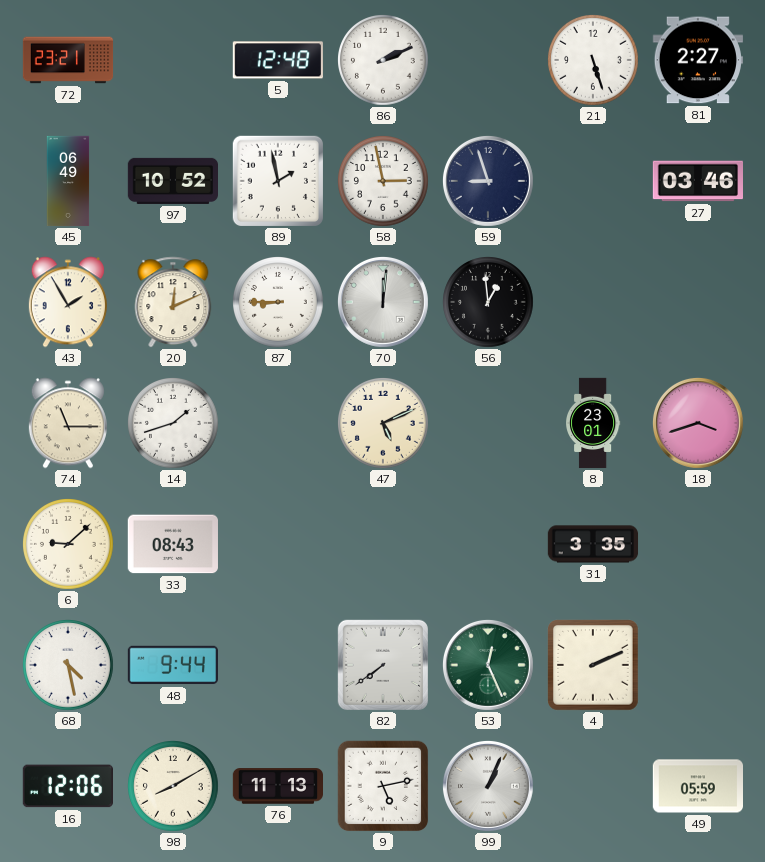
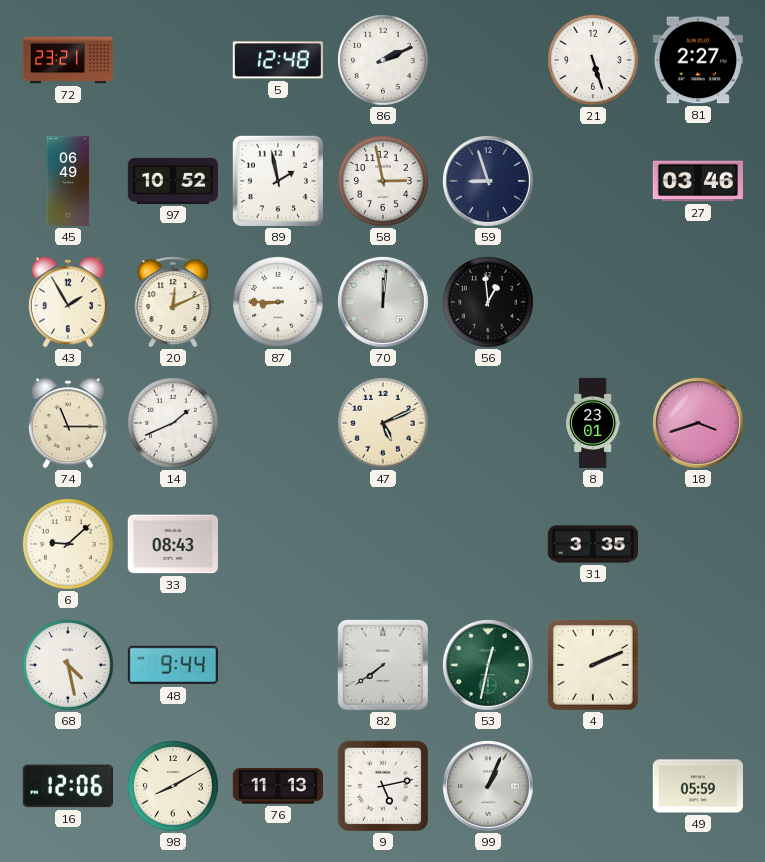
14: 1:42 -> 1:41
53: 12:26 -> 12:32
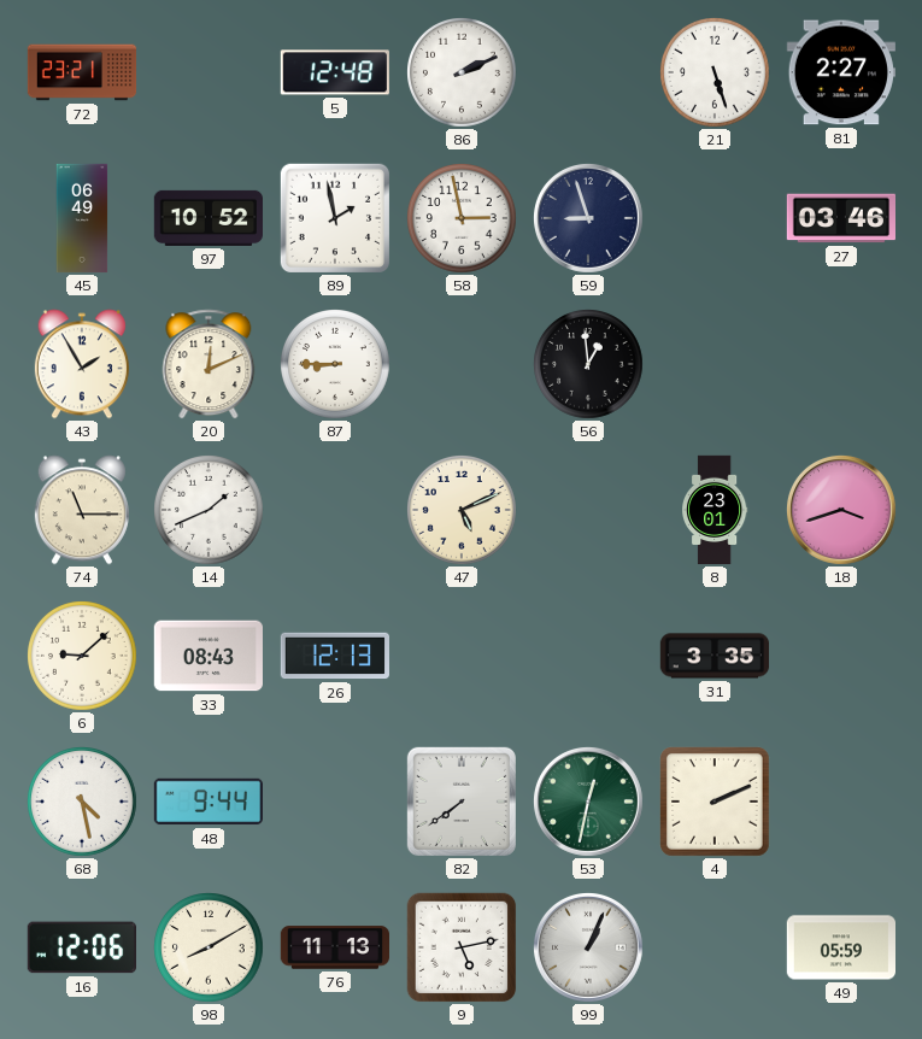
70: 12:01 -> none
26: none -> 12:13
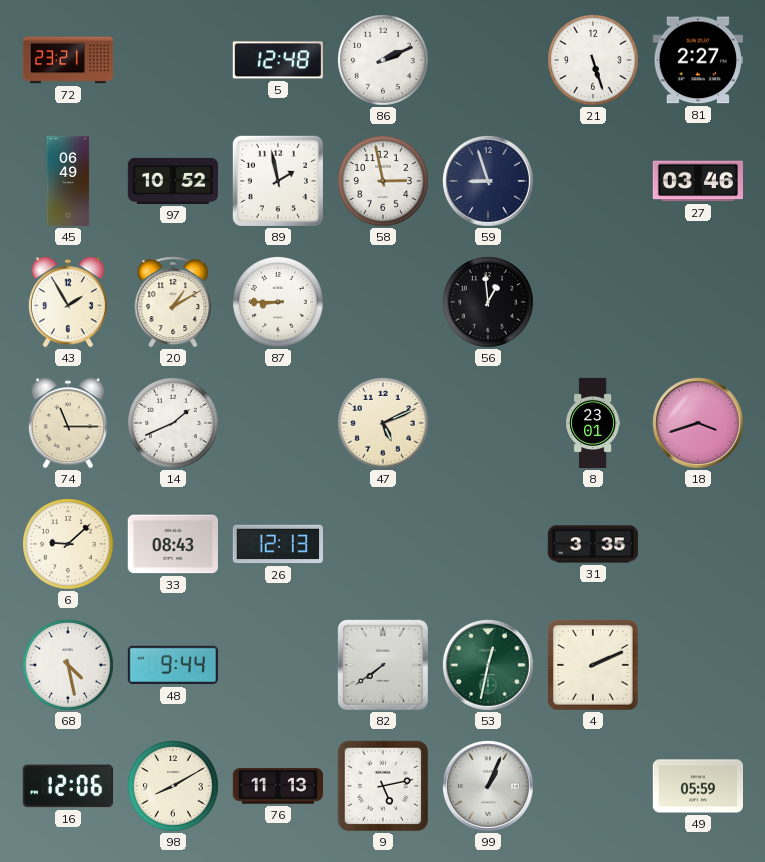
20: 12:11 -> 1:10
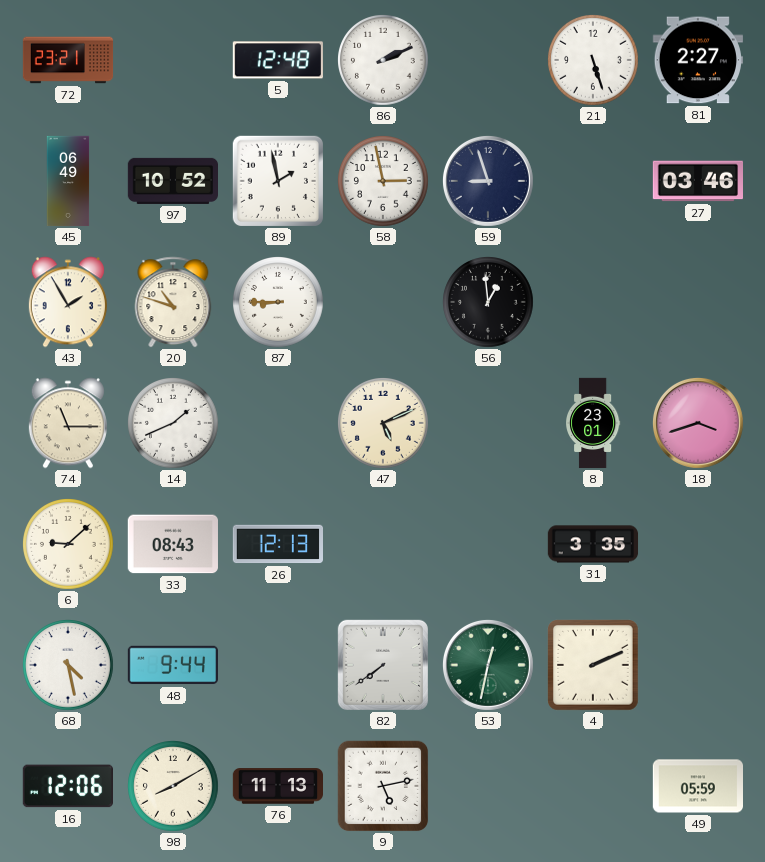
20: 1:10 -> 10:48
99: 1:04 -> none
